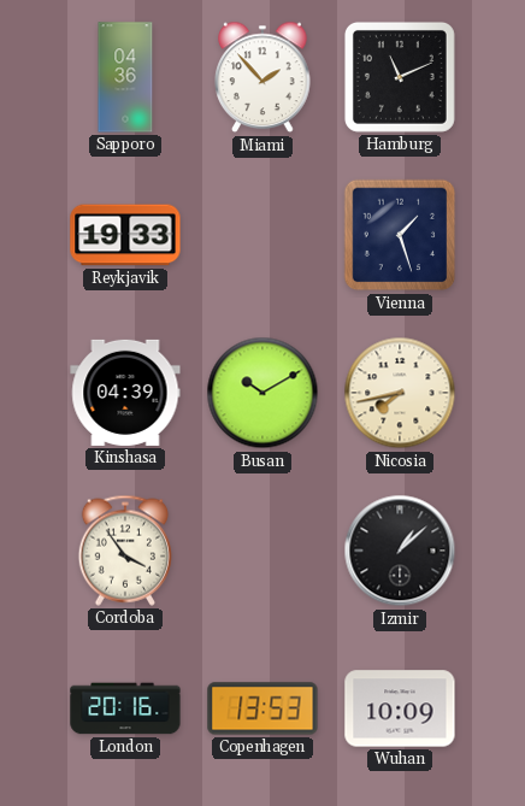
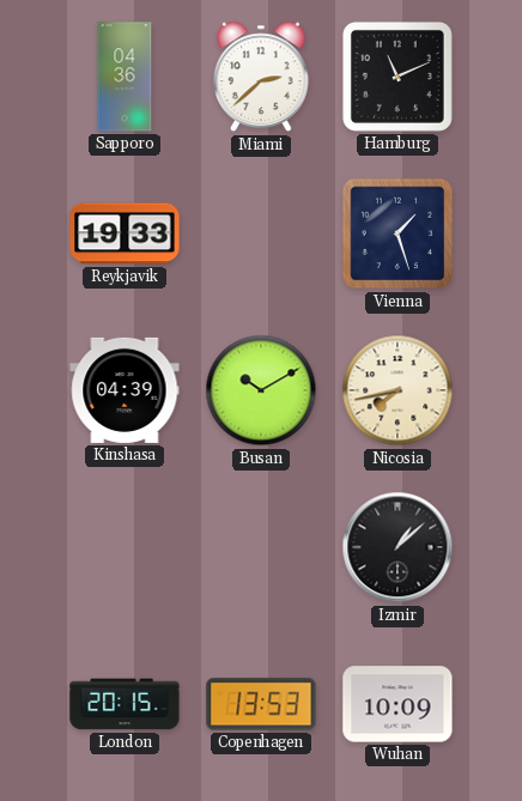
Miami: 1:53 -> 2:38
Cordoba: 3:54 -> none
London: 20:16 -> 20:15
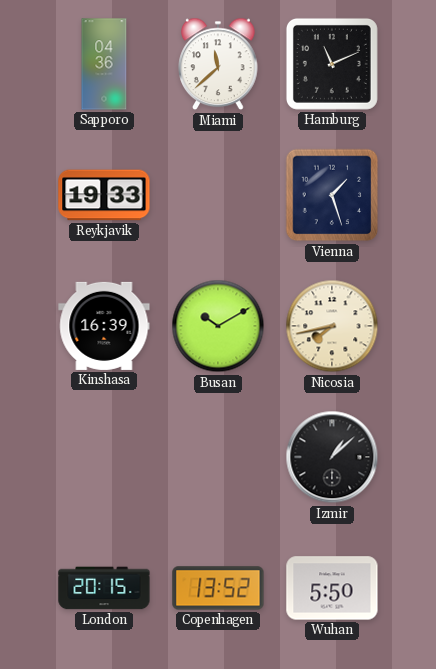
Miami: 2:38 -> 11:38
Kinshasa: 04:39 -> 16:39
Copenhagen: 13:53 -> 13:52
Wuhan: 10:09 -> 5:50
